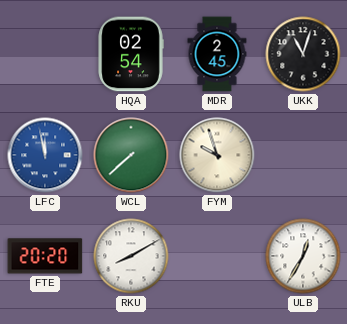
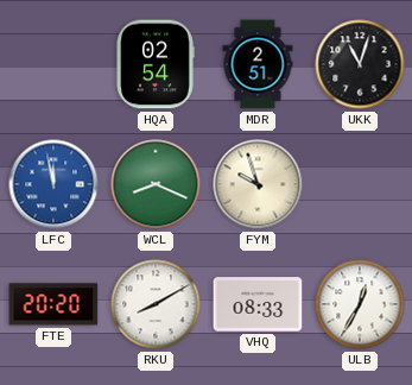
MDR: 2:45 -> 2:51
WCL: 7:38 -> 8:19
VHQ: none -> 08:33
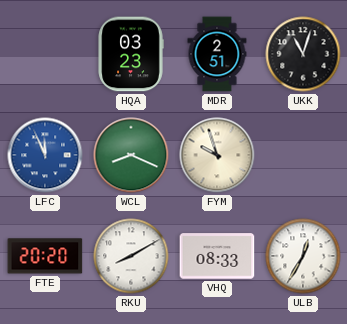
HQA: 02:54 -> 03:23
LFC: 11:58 -> 11:56
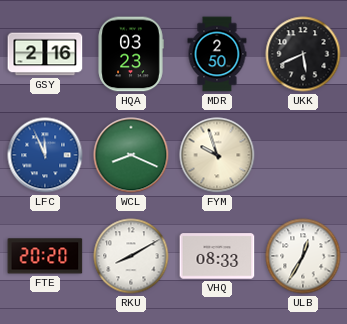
GSY: none -> 2:16
MDR: 2:51 -> 2:50
UKK: 11:03 -> 5:41
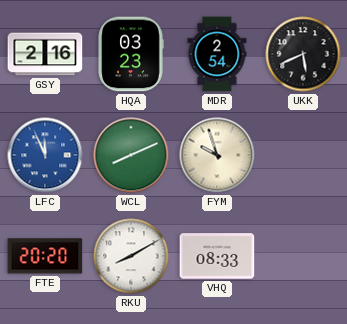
MDR: 2:50 -> 2:54
WCL: 8:19 -> 8:11
ULB: 12:35 -> none
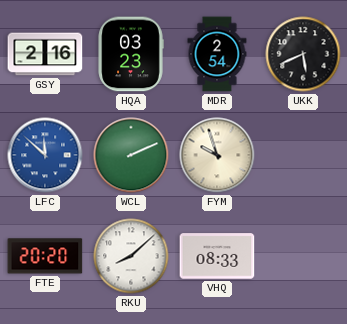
LFC: 11:56 -> 11:52
WCL: 8:11 -> 2:11
RKU: 8:10 -> 8:08
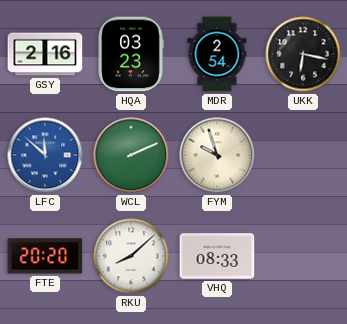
UKK: 5:41 -> 6:17
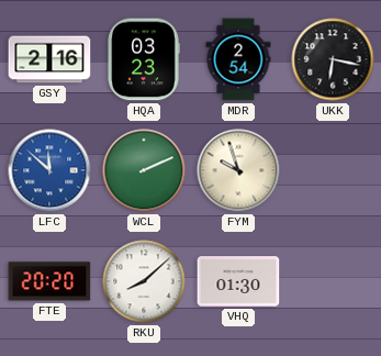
VHQ: 08:33 -> 01:30
